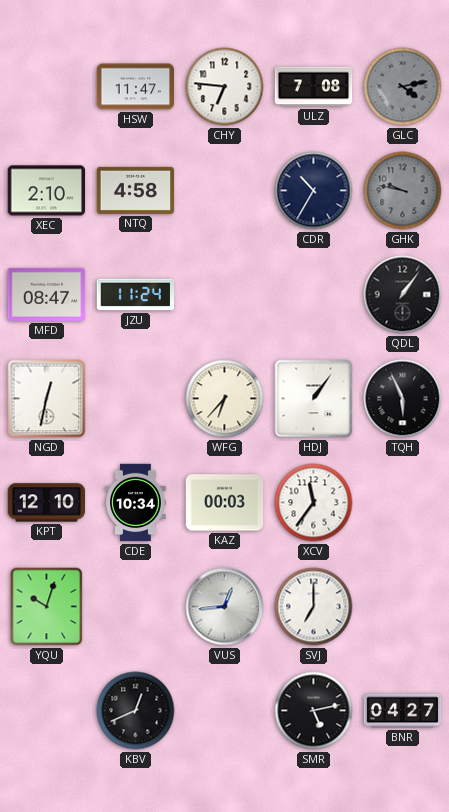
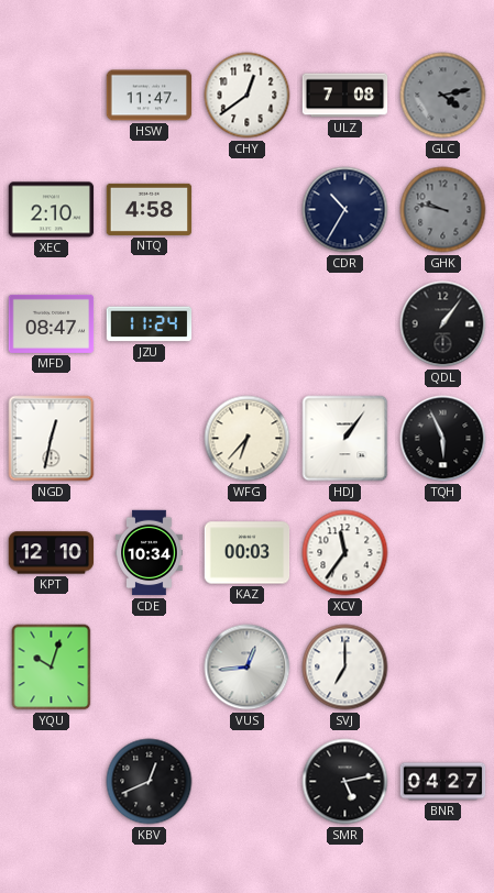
CHY: 6:46 -> 12:39
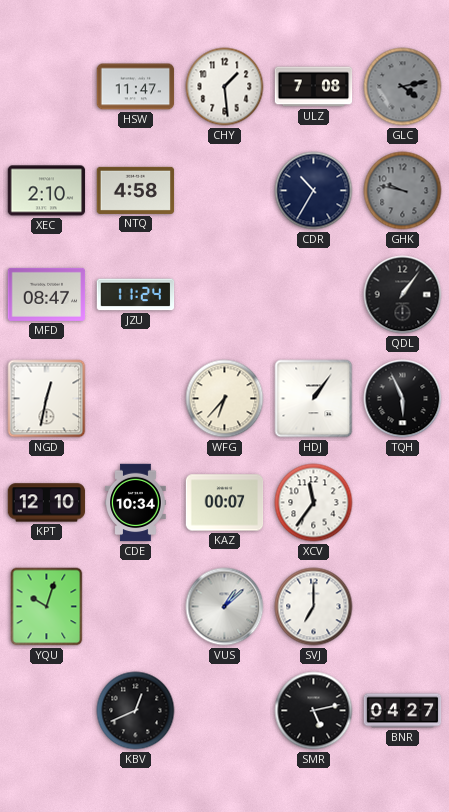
CHY: 12:39 -> 1:29
KAZ: 00:03 -> 00:07
VUS: 12:44 -> 1:08
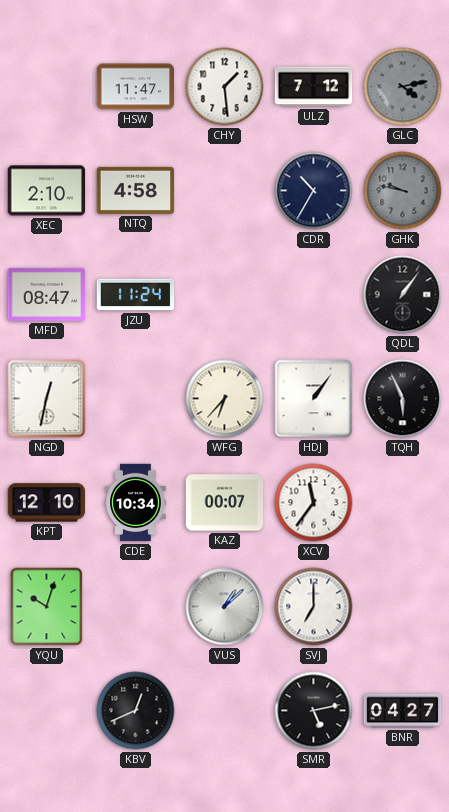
ULZ: 7:08 -> 7:12
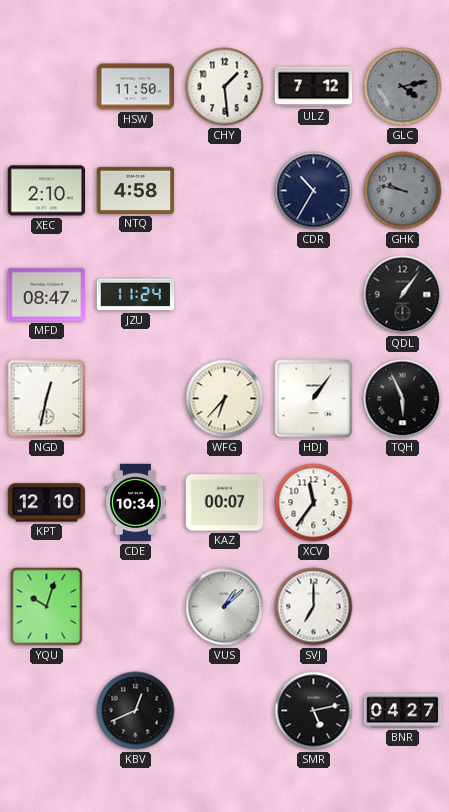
HSW: 11:47 -> 11:50
